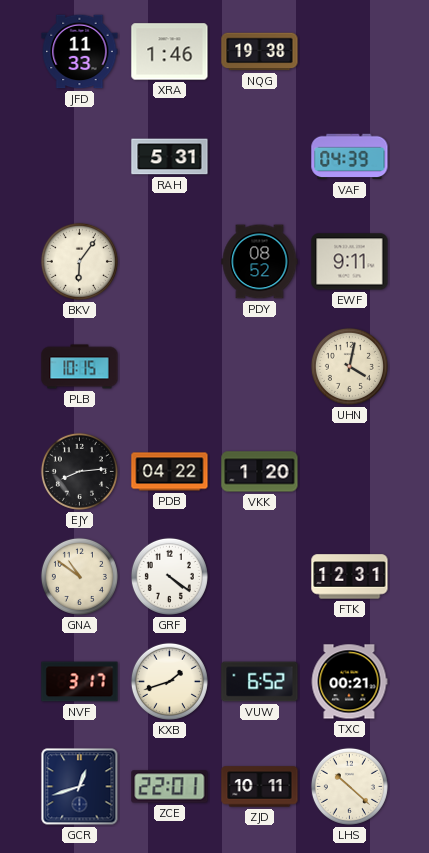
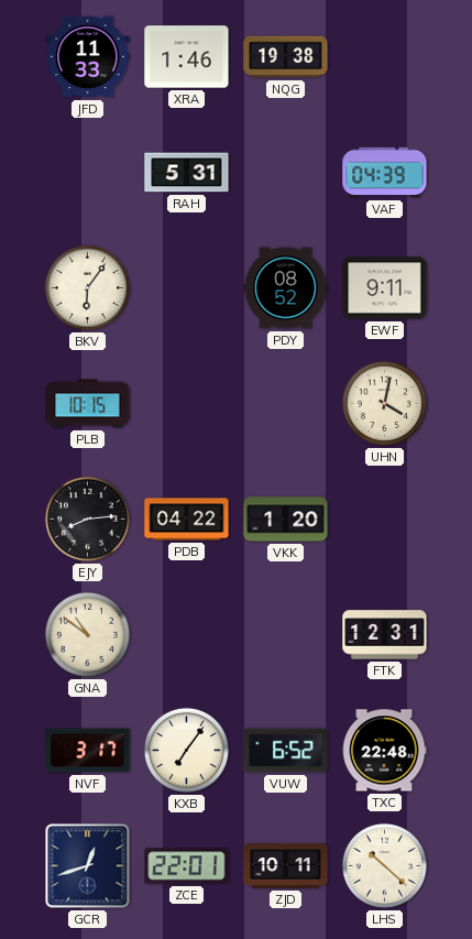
GRF: 4:21 -> none
KXB: 1:42 -> 7:06
TXC: 00:21 -> 22:48
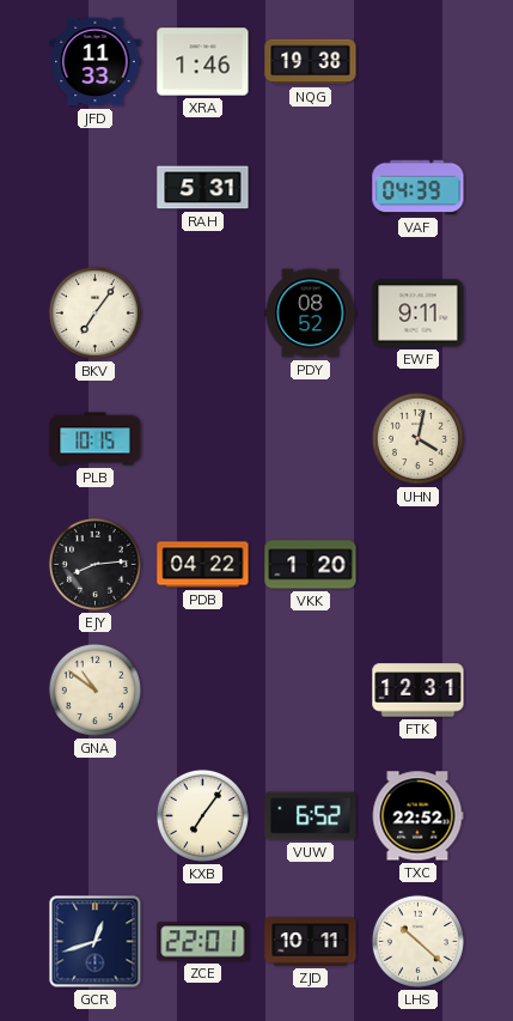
BKV: 6:06 -> 7:06
NVF: 3:17 -> none
TXC: 22:48 -> 22:52
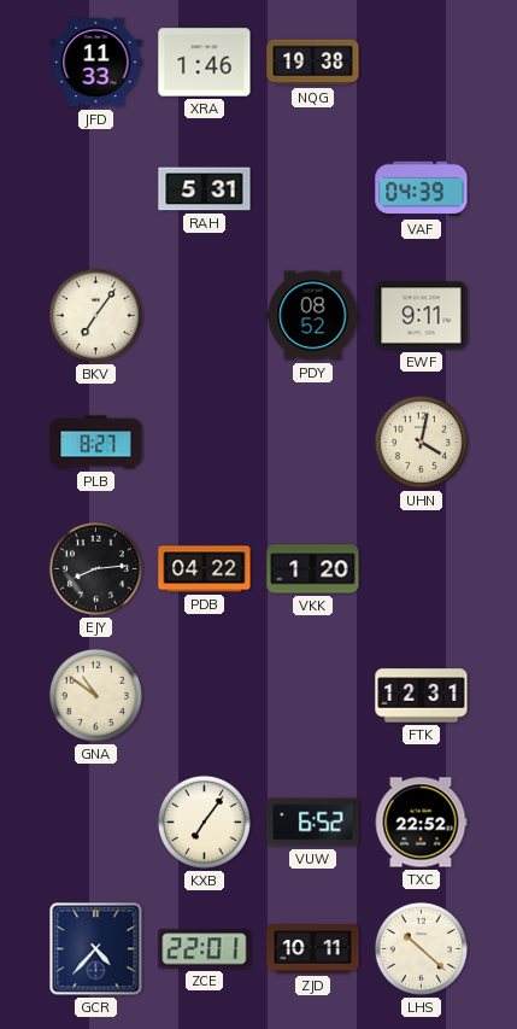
PLB: 10:15 -> 8:27
GCR: 12:42 -> 4:37
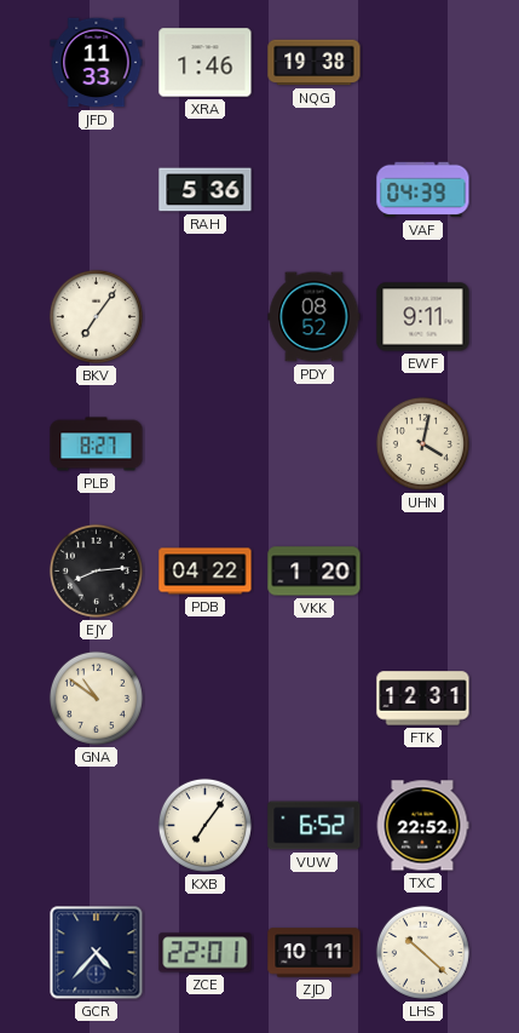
RAH: 5:31 -> 5:36
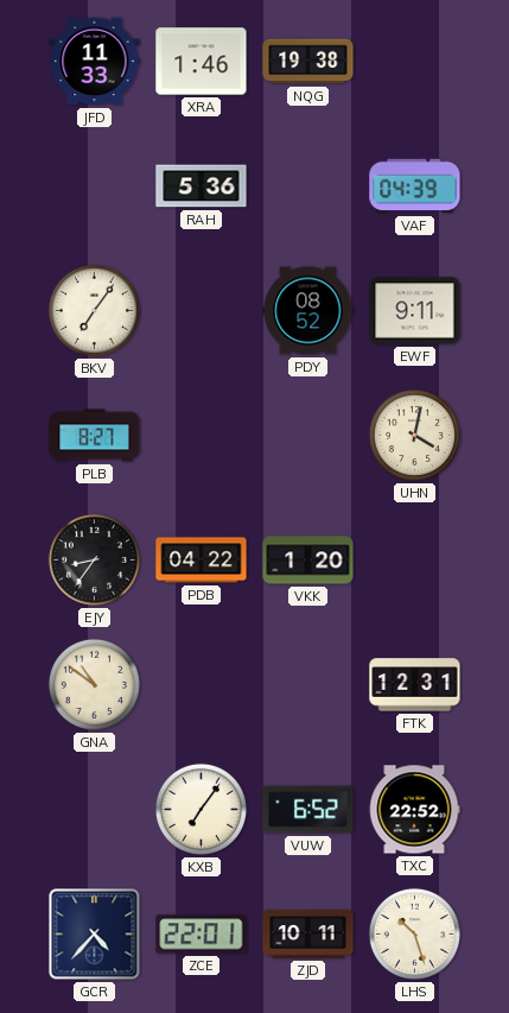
EJY: 8:14 -> 8:36
LHS: 10:22 -> 10:27
